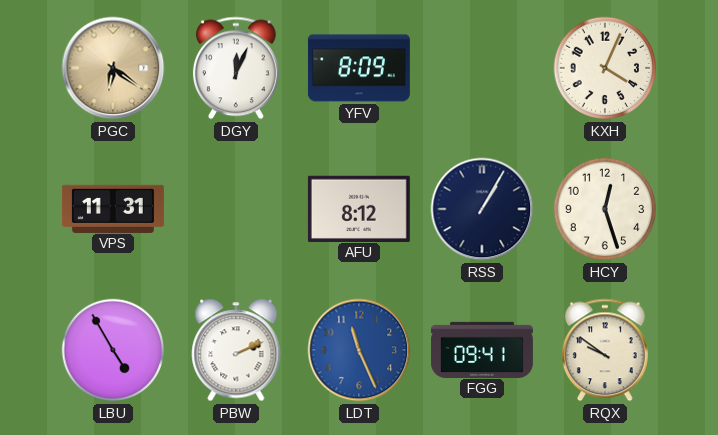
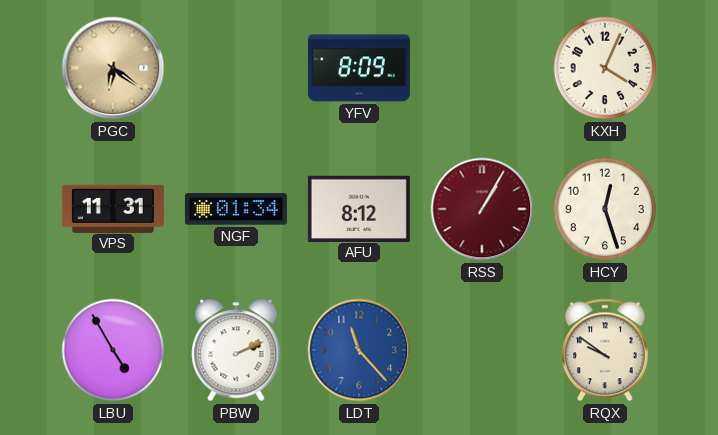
DGY: 12:04 -> none
NGF: none -> 01:34
RSS dial: navy -> burgundy
LDT: 11:26 -> 11:23
FGG: 09:41 -> none
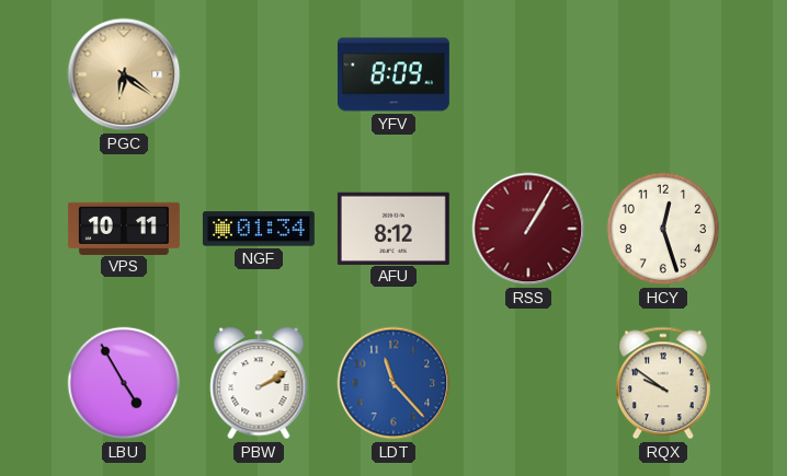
KXH: 4:04 -> none
VPS: 11:31 -> 10:11
PBW: 2:11 -> 2:10
